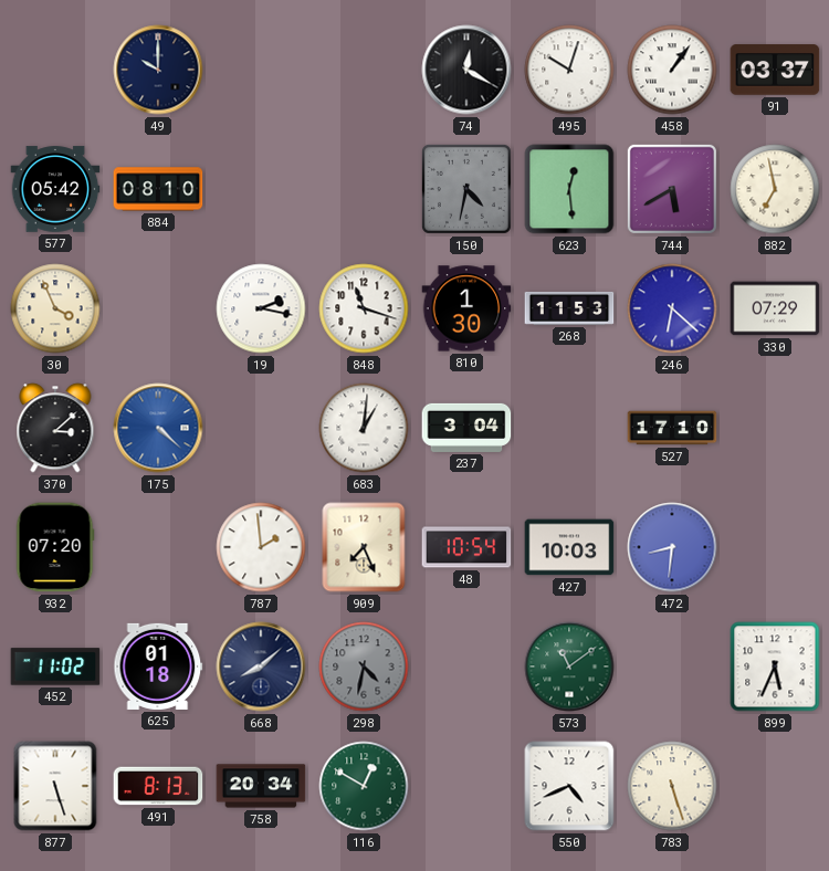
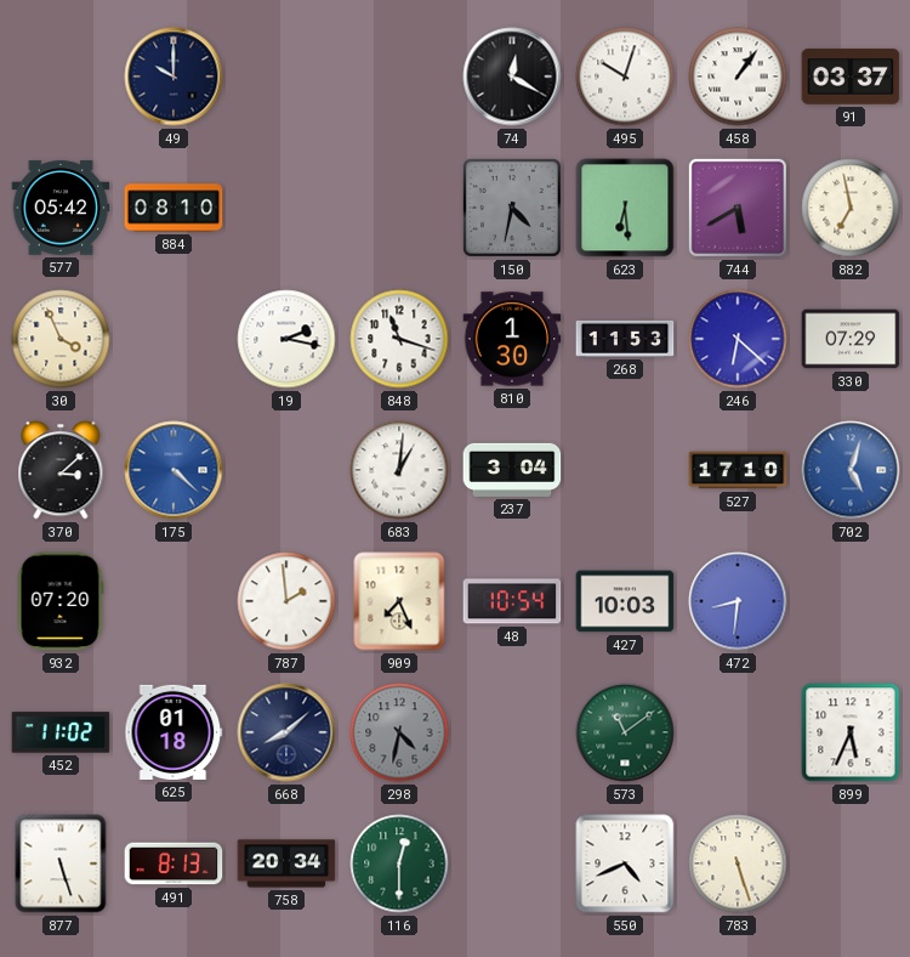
623: 12:29 -> 6:29
702: none -> 5:03
116: 12:50 -> 12:30
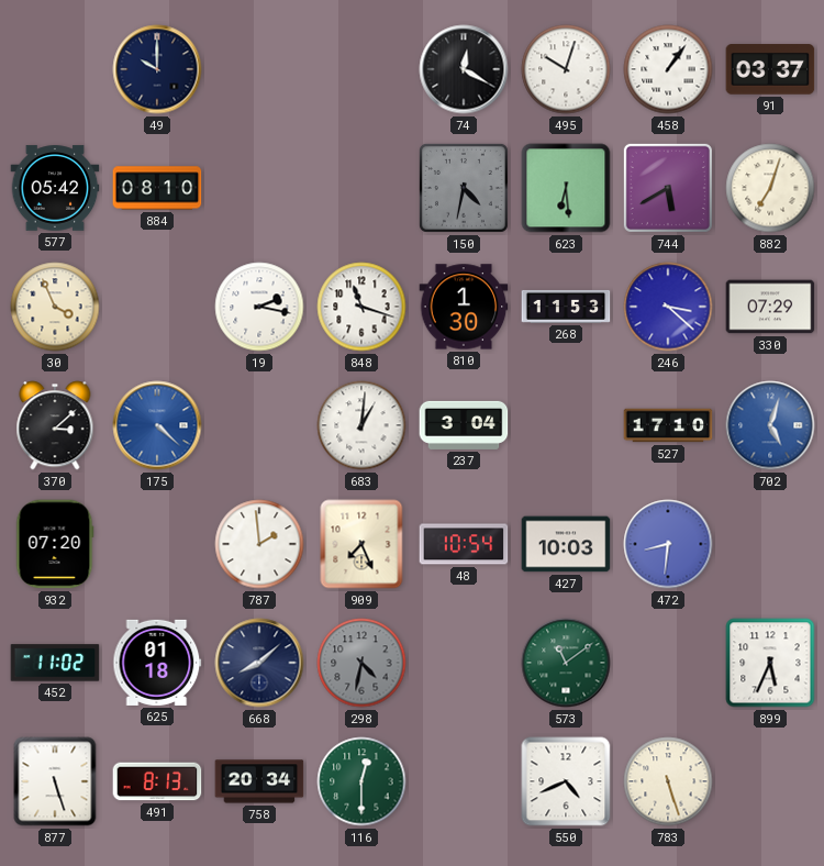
882: 6:58 -> 7:03
246: 6:22 -> 3:22
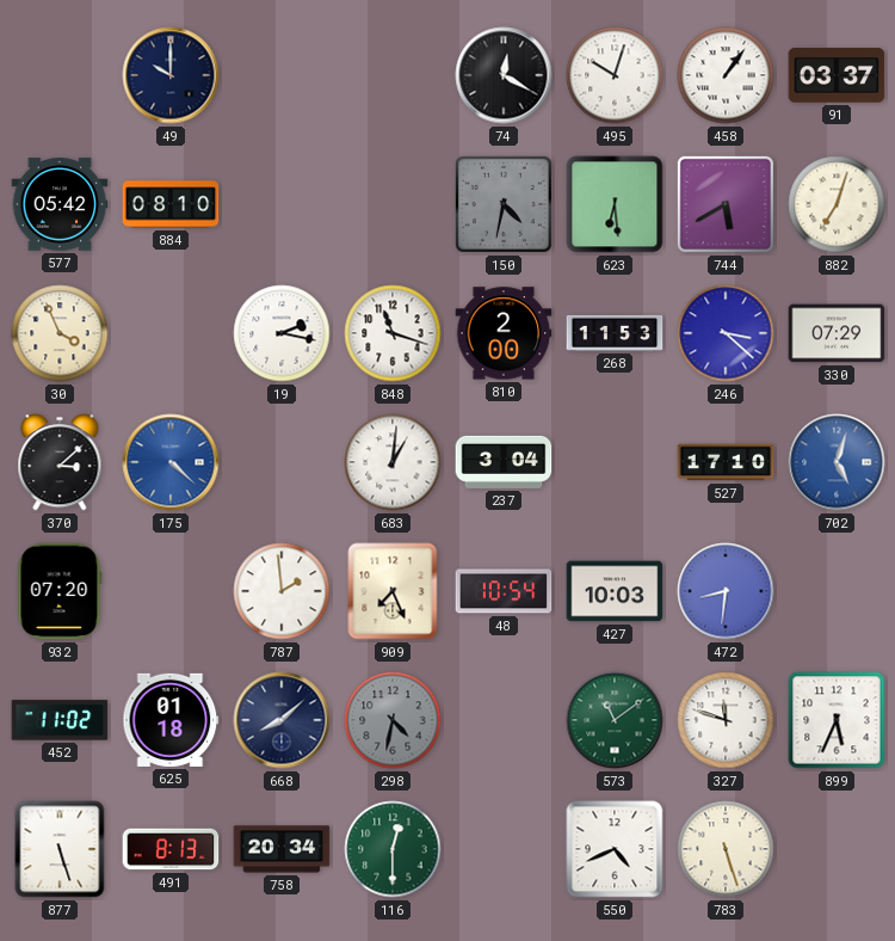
810: 1:30 -> 2:00
327: none -> 11:48
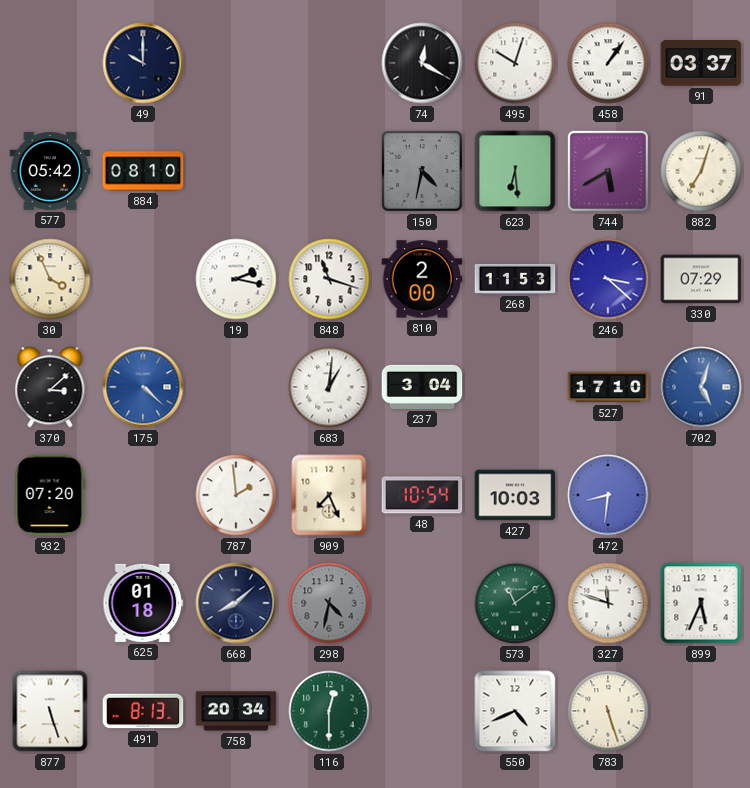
452: 11:02 -> none
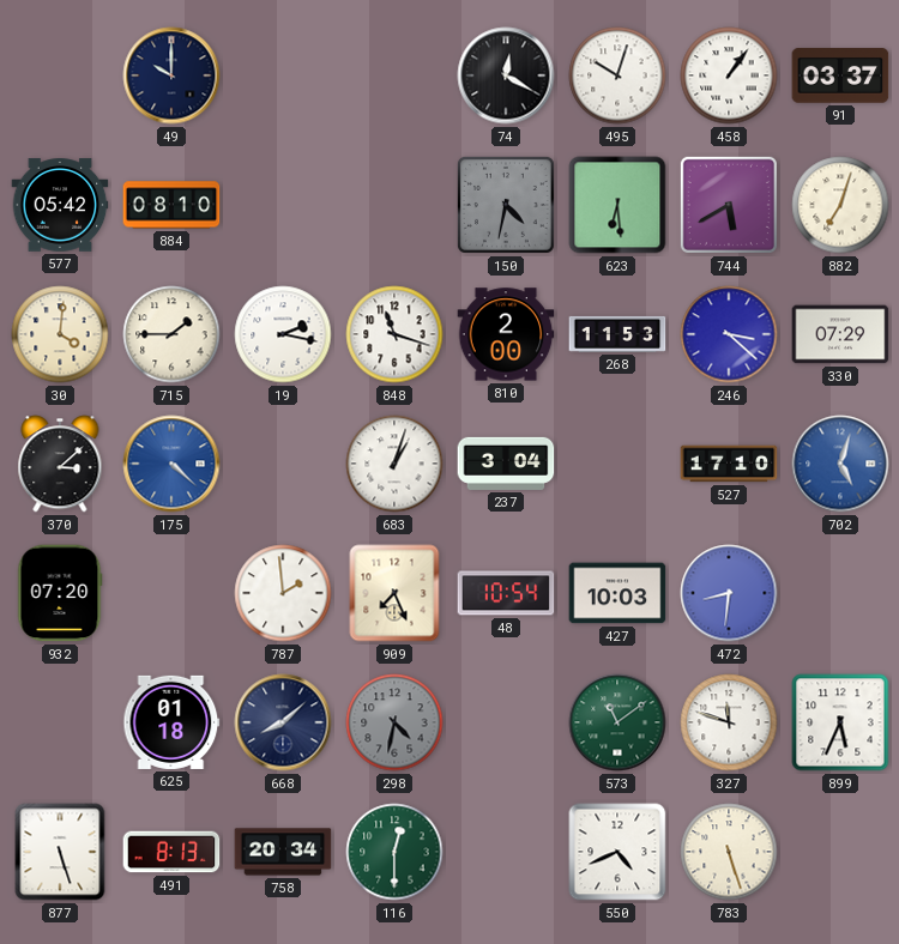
30: 3:56 -> 4:01
715: none -> 1:45
683: 1:01 -> 1:03
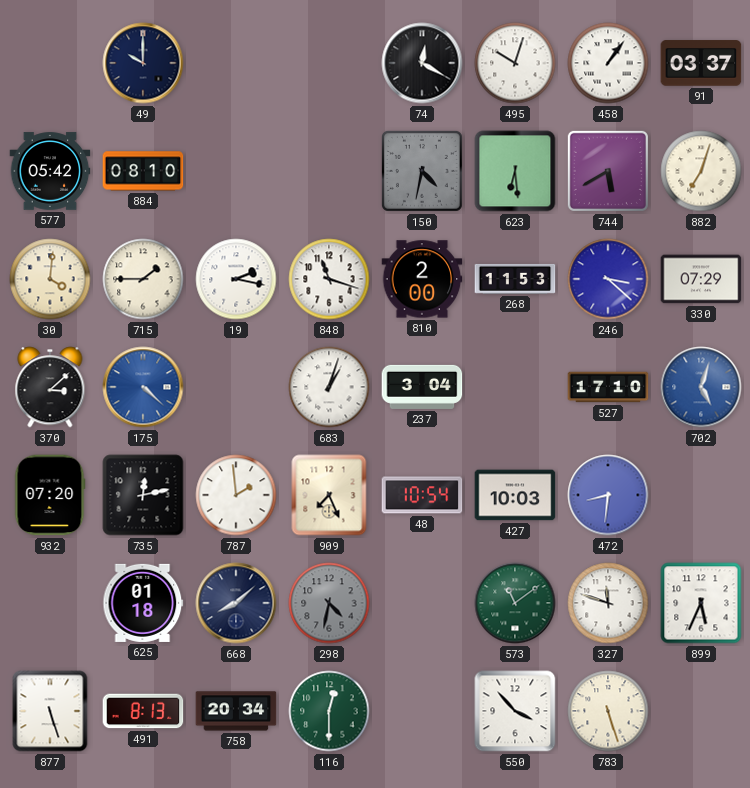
735: none -> 12:13
550: 4:41 -> 3:53
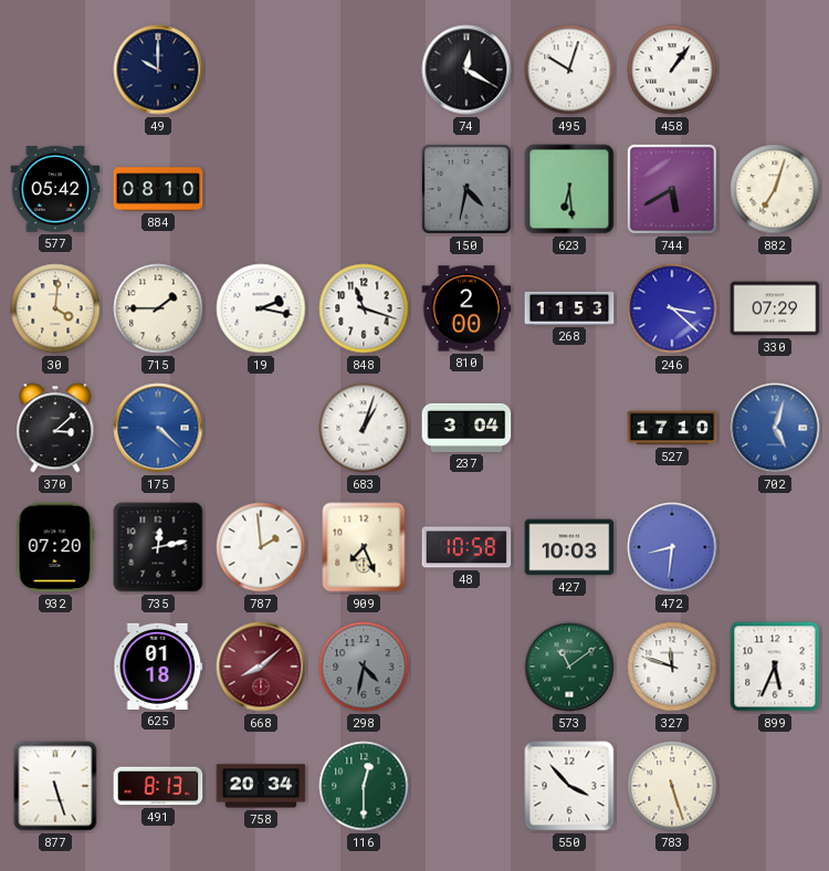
91: 03:37 -> none
48: 10:54 -> 10:58
668 dial: navy -> burgundy
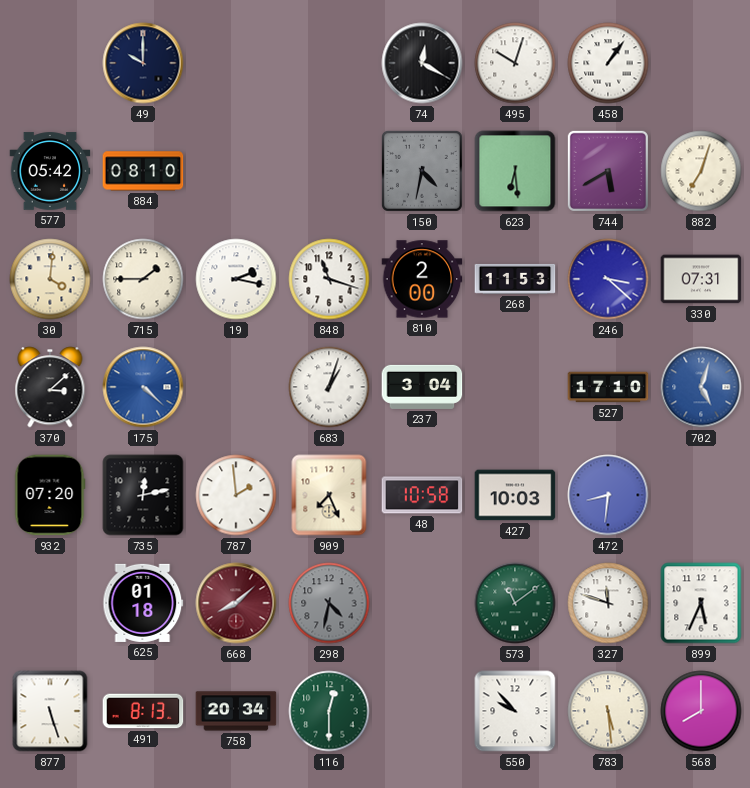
330: 07:29 -> 07:31
550: 3:53 -> 9:53
783: 5:27 -> 5:29
568: none -> 8:00
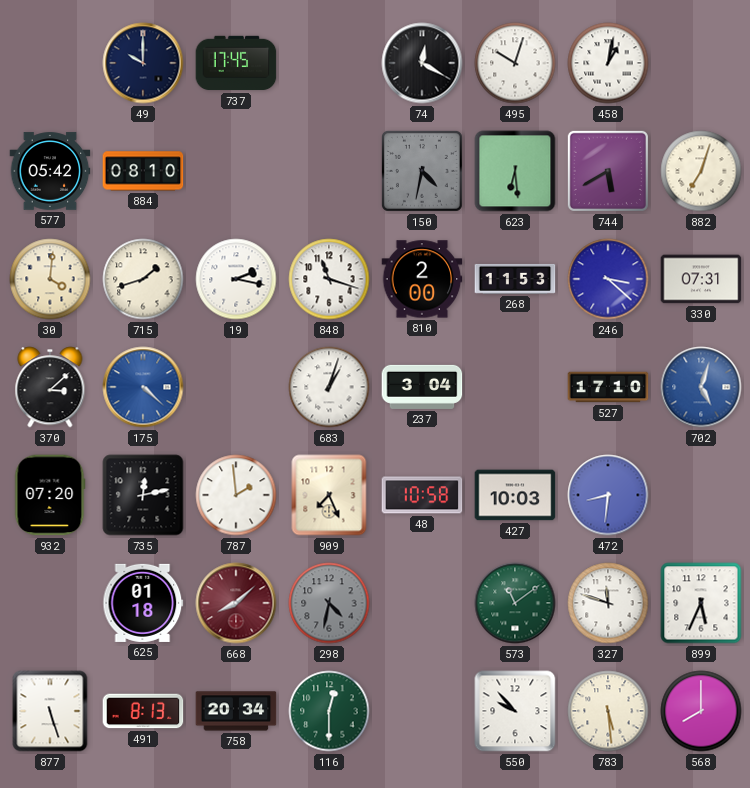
737: none -> 17:45
458: 1:06 -> 1:02
715: 1:45 -> 1:42
